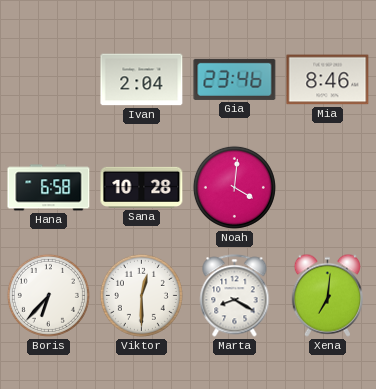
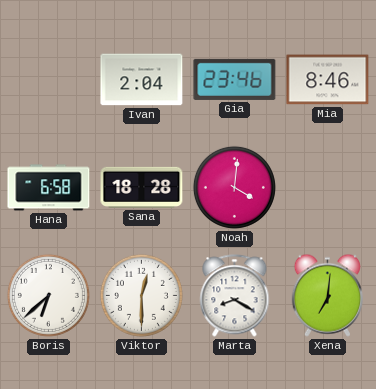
Sana: 10:28 -> 18:28
Boris: 6:37 -> 6:38
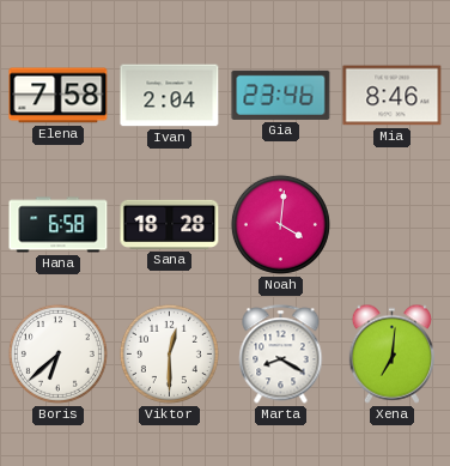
Elena: none -> 7:58
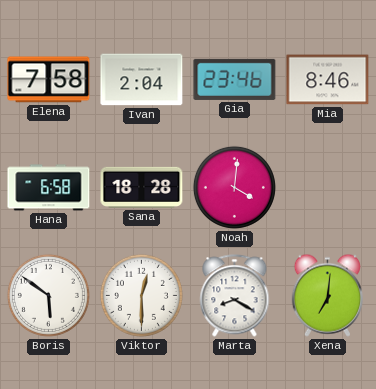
Boris: 6:38 -> 5:51
